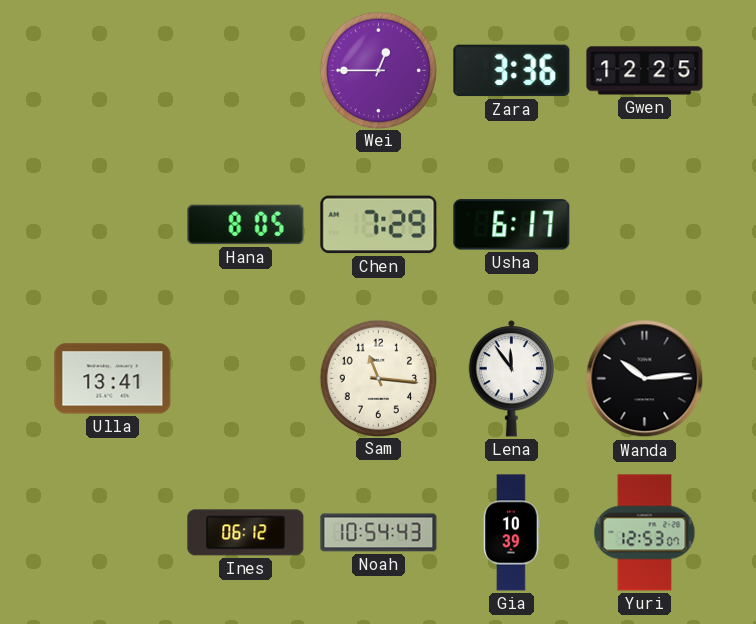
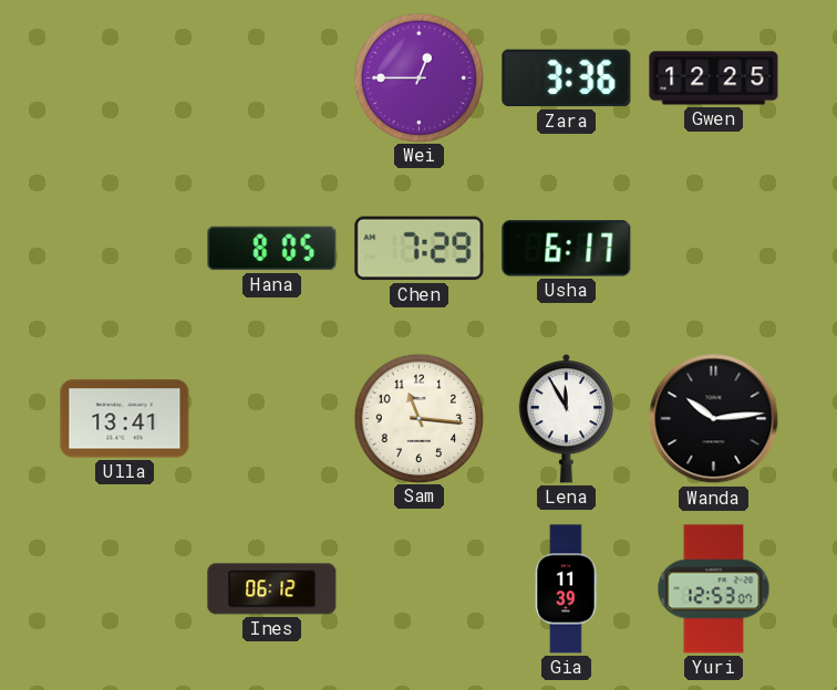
Lena: 11:54 -> 11:55
Noah: 10:54 -> none
Gia: 10:39 -> 11:39
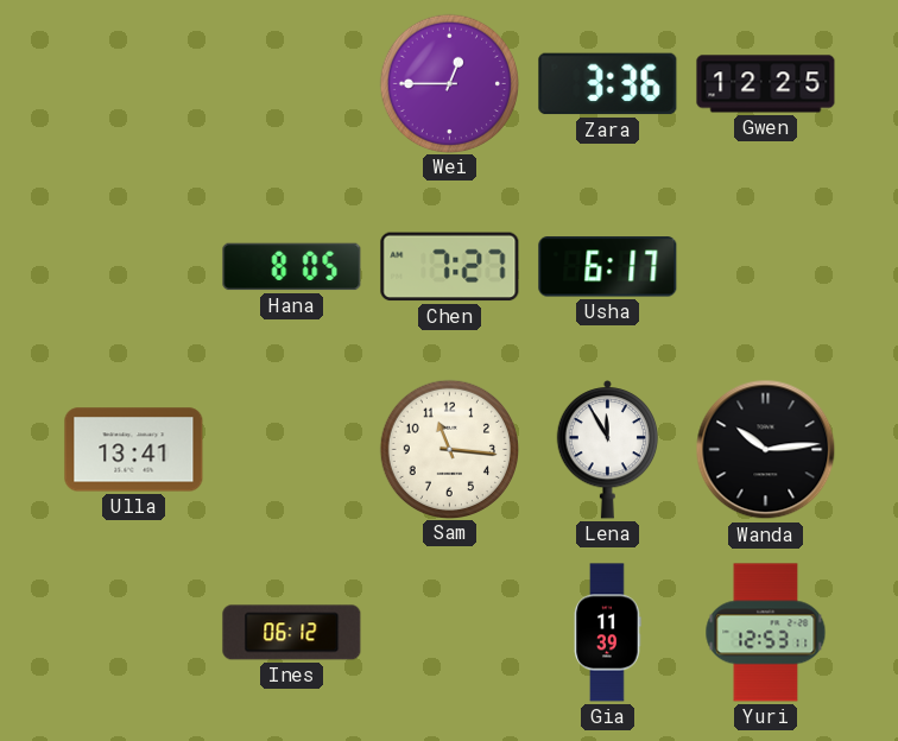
Chen: 7:29 -> 7:27
Yuri: 12:53:07 -> 12:53:11
